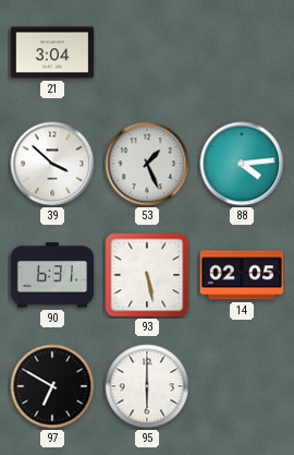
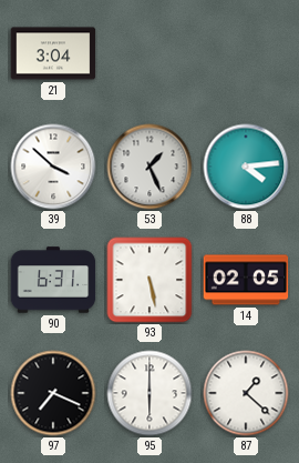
97: 6:50 -> 7:19
87: none -> 1:22
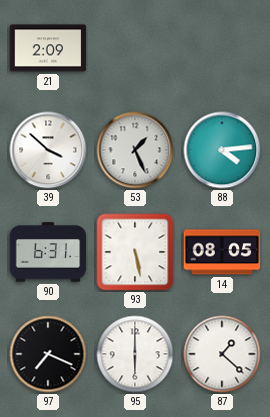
21: 3:04 -> 2:09
14: 02:05 -> 08:05
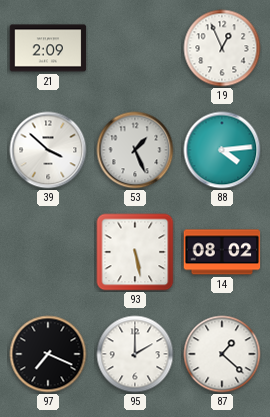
19: none -> 12:56
90: 6:31 -> none
14: 08:05 -> 08:02
95: 6:00 -> 2:00
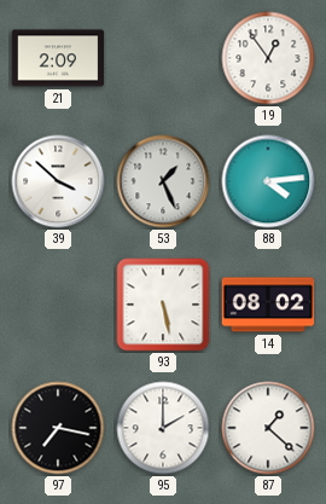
19: 12:56 -> 12:54
97: 7:19 -> 7:17
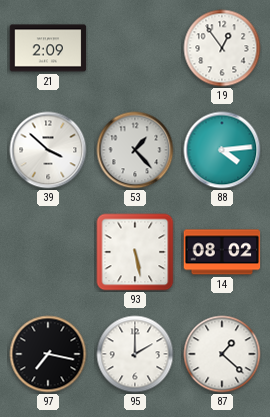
53: 1:26 -> 1:23
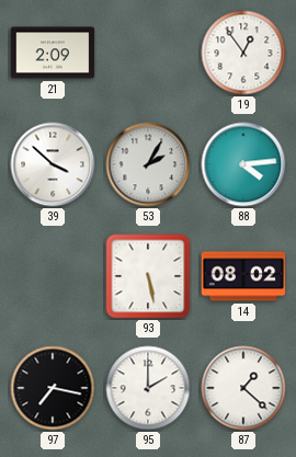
53: 1:23 -> 2:05
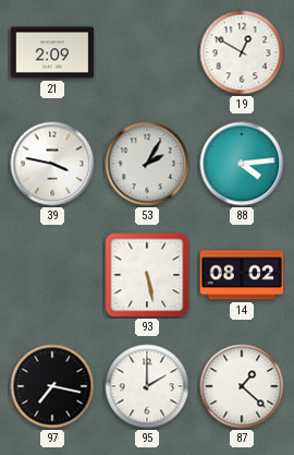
19: 12:54 -> 12:50
39: 3:52 -> 3:47
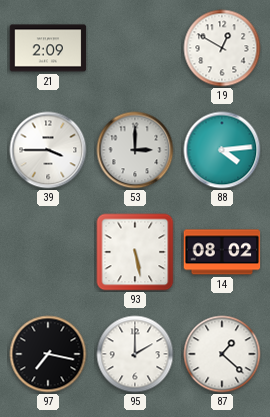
39: 3:47 -> 3:45
53: 2:05 -> 3:00
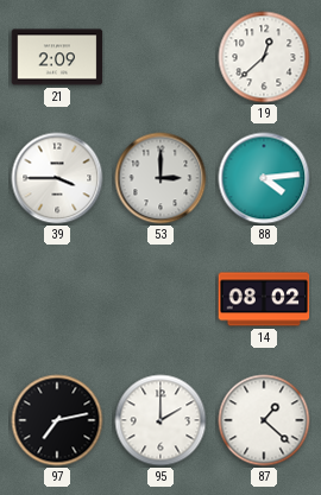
19: 12:50 -> 12:38
93: 5:28 -> none
97: 7:17 -> 7:13
